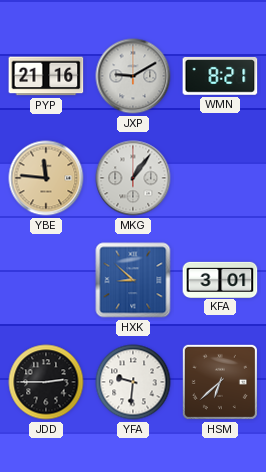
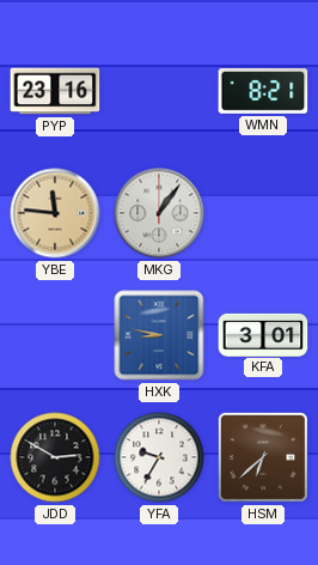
PYP: 21:16 -> 23:16
JXP: 9:10 -> none
HXK: 8:52 -> 8:47
JDD: 2:45 -> 2:50
YFA: 9:31 -> 9:35
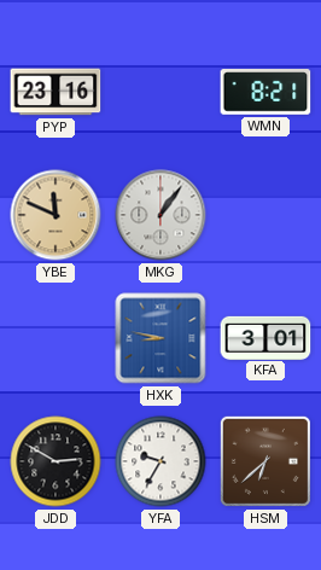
YBE: 11:46 -> 11:49
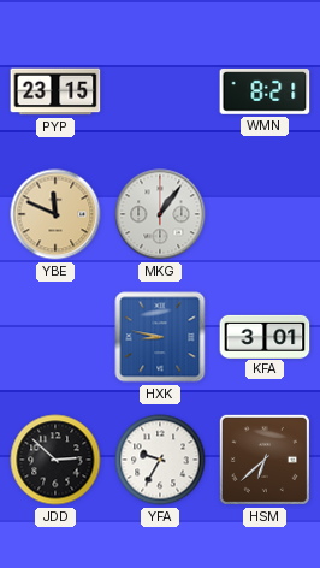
PYP: 23:16 -> 23:15
JDD: 2:50 -> 2:52
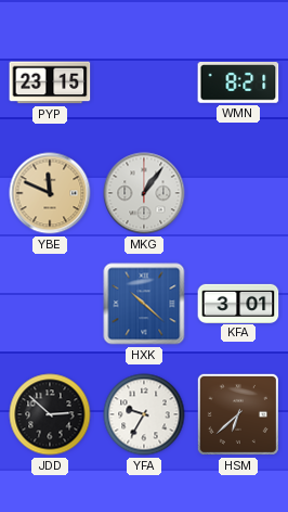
HXK: 8:47 -> 10:22
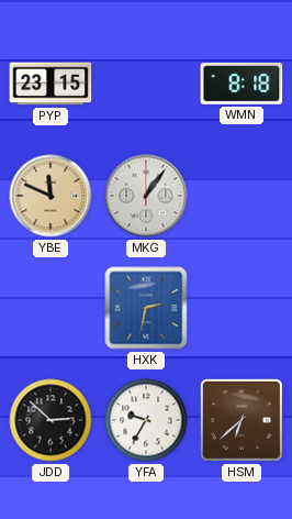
WMN: 8:21 -> 8:18
HXK: 10:22 -> 2:32
KFA: 3:01 -> none
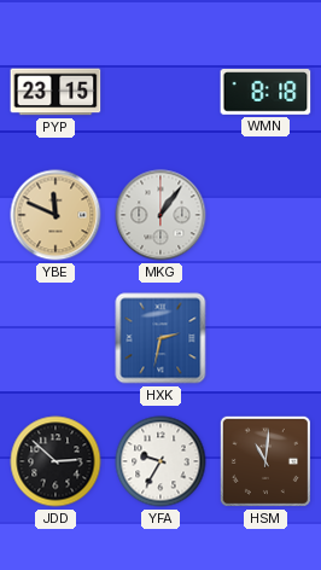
HSM: 6:38 -> 11:01
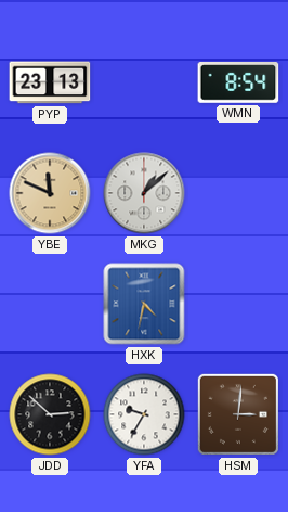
PYP: 23:15 -> 23:13
WMN: 8:18 -> 8:54
MKG: 1:06 -> 1:08
HXK: 2:32 -> 4:32
HSM: 11:01 -> 3:01
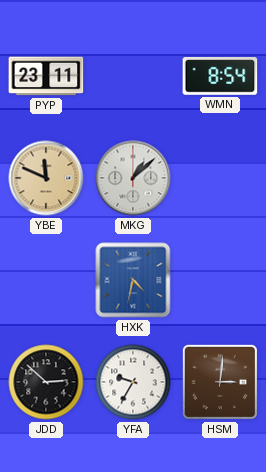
PYP: 23:13 -> 23:11
